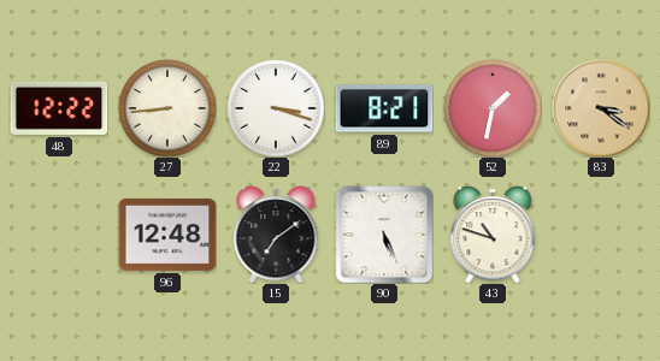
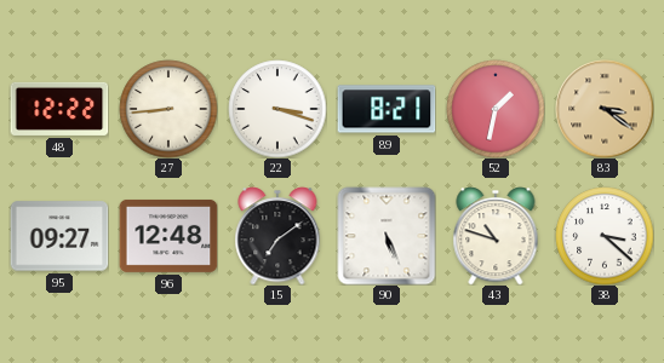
95: none -> 09:27
38: none -> 3:22
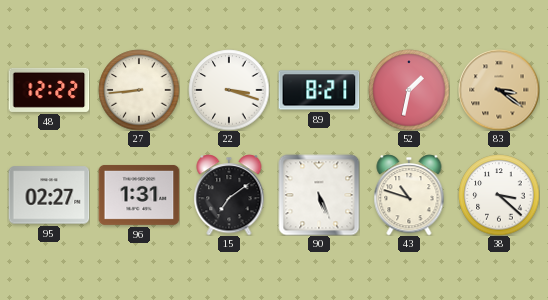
95: 09:27 -> 02:27
96: 12:48 -> 1:31
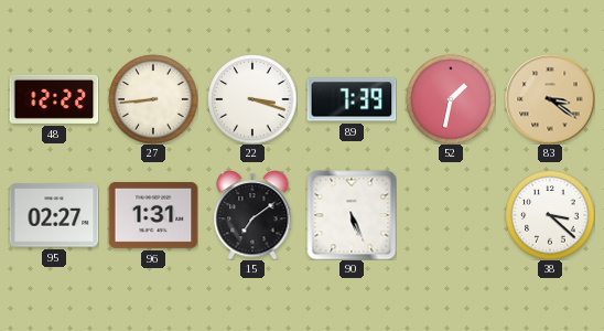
89: 8:21 -> 7:39
43: 10:48 -> none
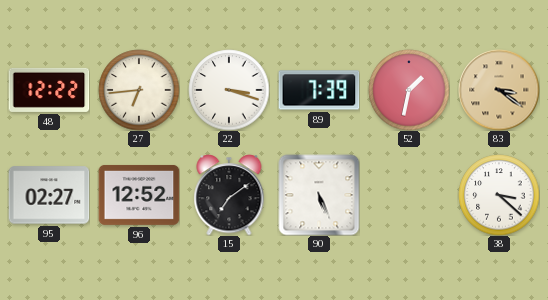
27: 8:44 -> 6:44
96: 1:31 -> 12:52
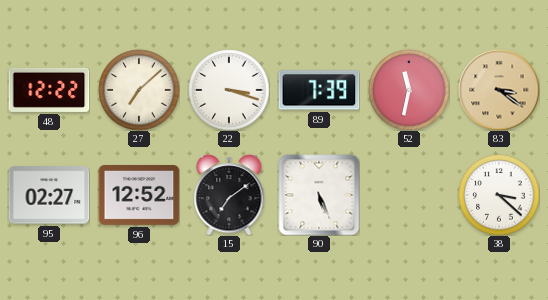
27: 6:44 -> 7:08
52: 1:32 -> 11:32
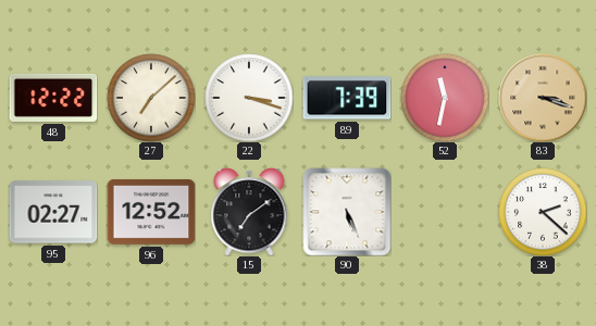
83: 3:21 -> 3:18
38: 3:22 -> 2:22
